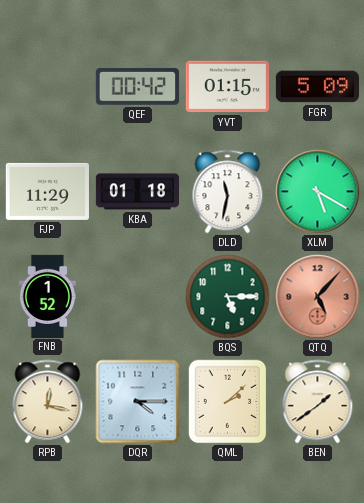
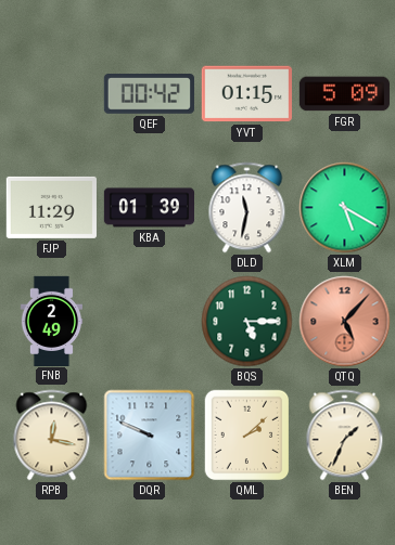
KBA: 01:18 -> 01:39
FNB: 1:52 -> 2:49
DQR: 4:15 -> 9:49
BEN: 1:39 -> 1:34
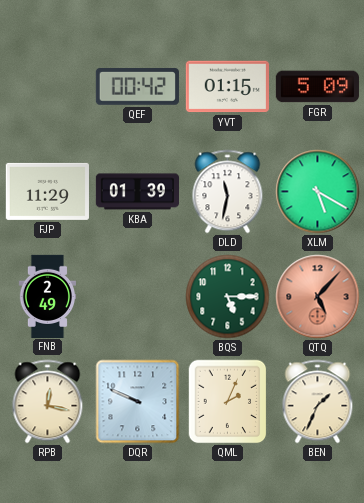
QML: 2:08 -> 2:04
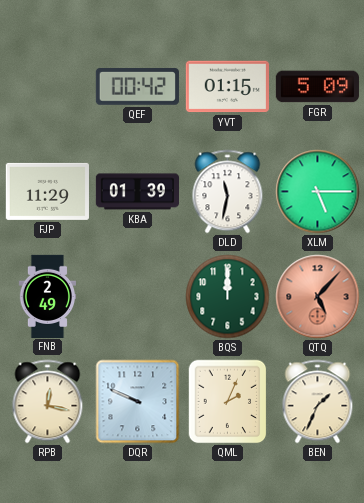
XLM: 5:20 -> 5:15
BQS: 5:15 -> 12:00
